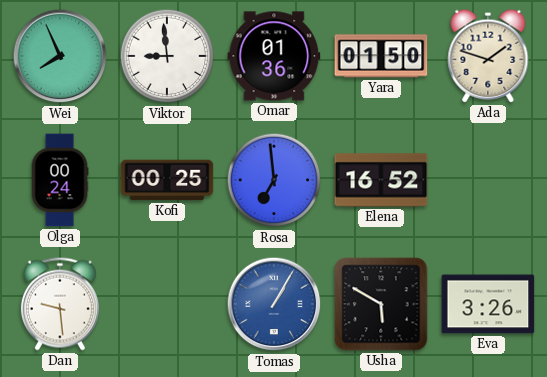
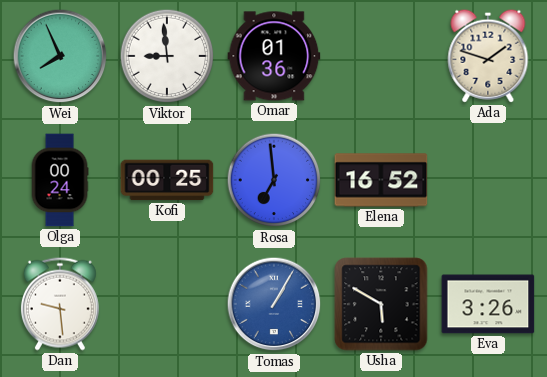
Yara: 01:50 -> none
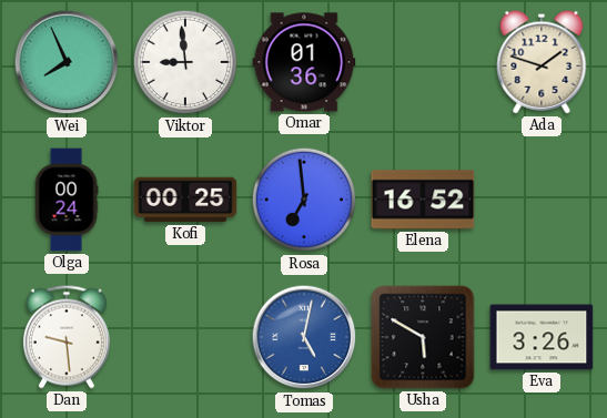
Tomas: 1:05 -> 5:02
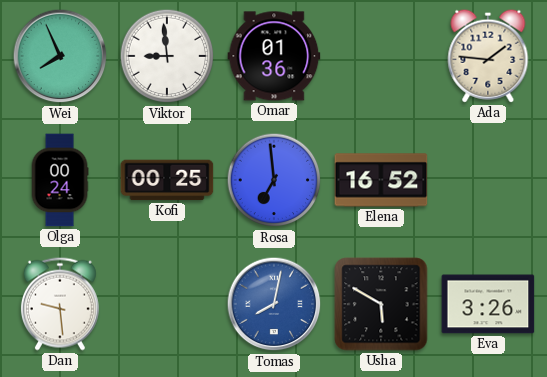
Ada: 1:48 -> 1:46
Tomas: 5:02 -> 8:02
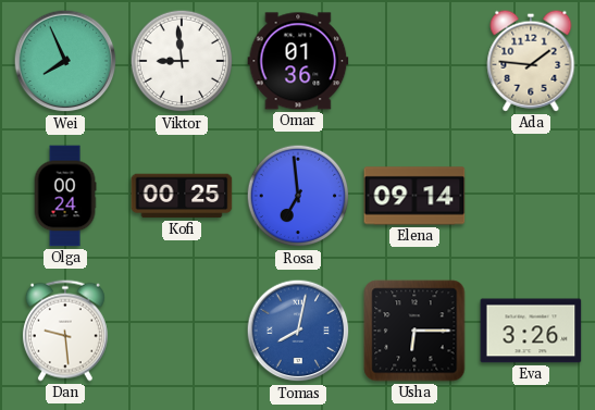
Elena: 16:52 -> 09:14
Usha: 5:50 -> 6:15
